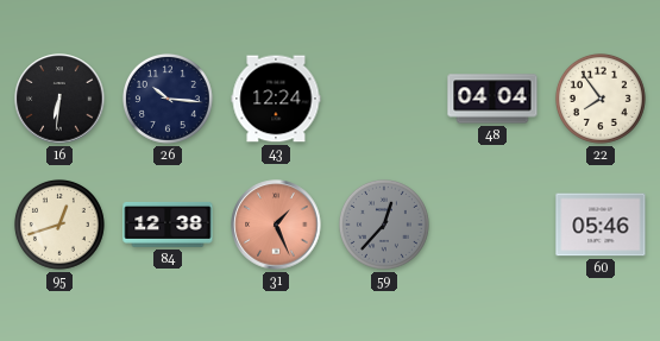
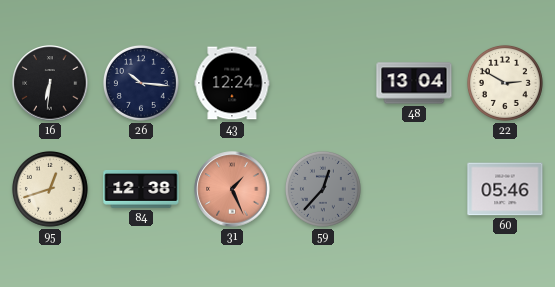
48: 04:04 -> 13:04
22: 7:54 -> 2:50
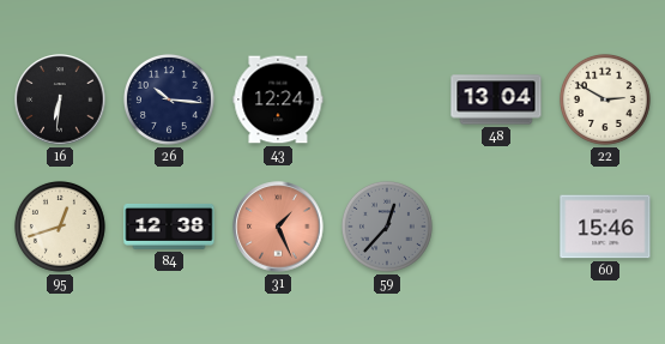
60: 05:46 -> 15:46
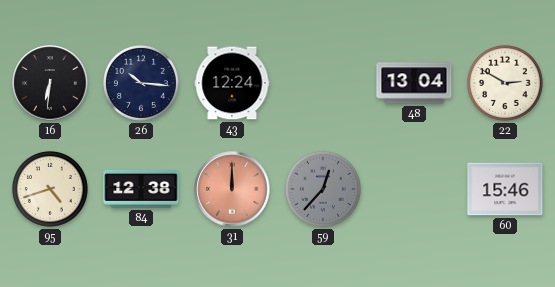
95: 12:42 -> 4:42
31: 1:26 -> 12:00
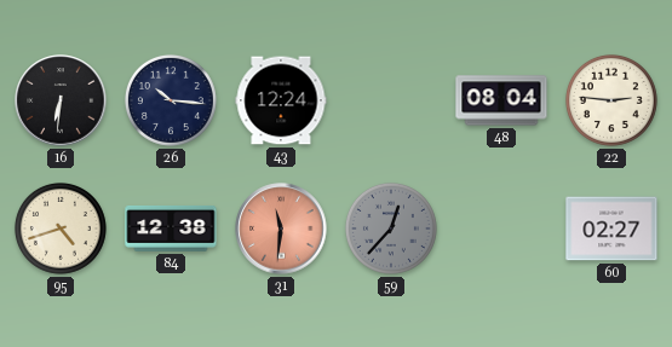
48: 13:04 -> 08:04
22: 2:50 -> 2:46
31: 12:00 -> 11:31
60: 15:46 -> 02:27
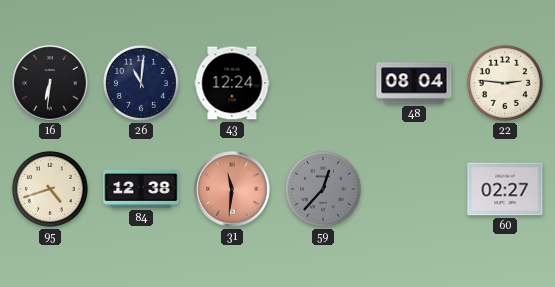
26: 10:16 -> 11:01
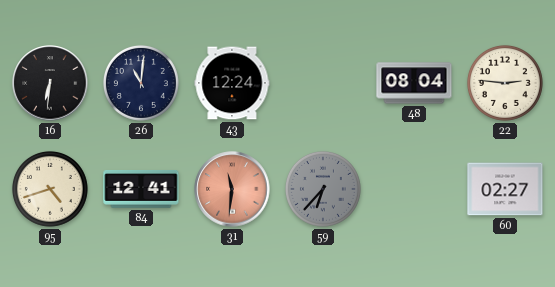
84: 12:38 -> 12:41
59: 12:37 -> 6:37
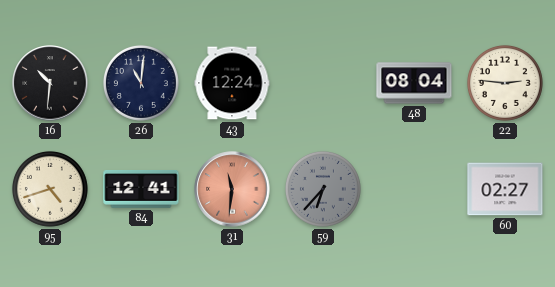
16: 6:31 -> 10:31
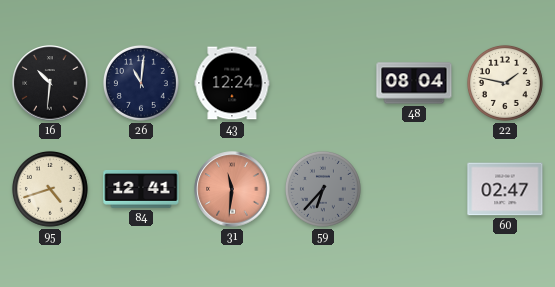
22: 2:46 -> 1:47
60: 02:27 -> 02:47
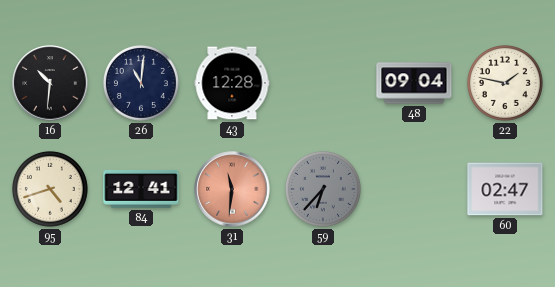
43: 12:24 -> 12:28
48: 08:04 -> 09:04
